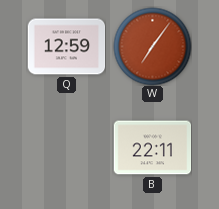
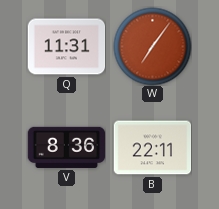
Q: 12:59 -> 11:31
V: none -> 8:36
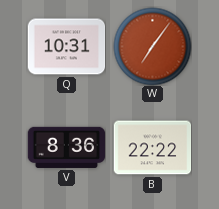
Q: 11:31 -> 10:31
B: 22:11 -> 22:22
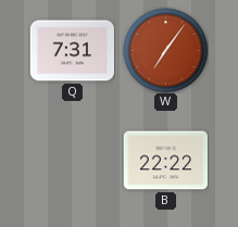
Q: 10:31 -> 7:31
V: 8:36 -> none
